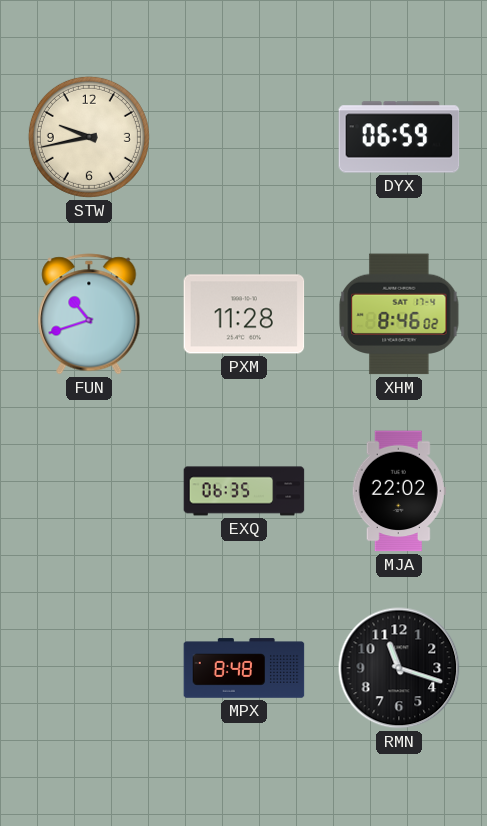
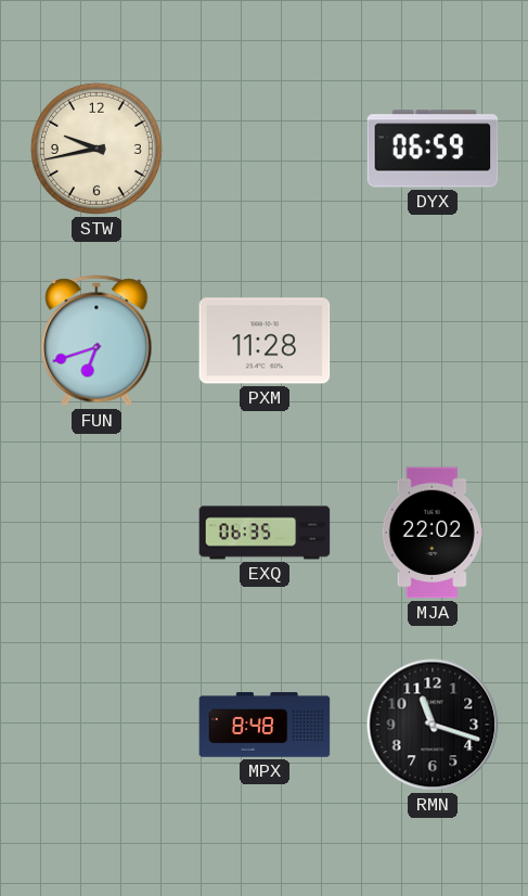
FUN: 10:42 -> 6:42
XHM: 8:46 -> none
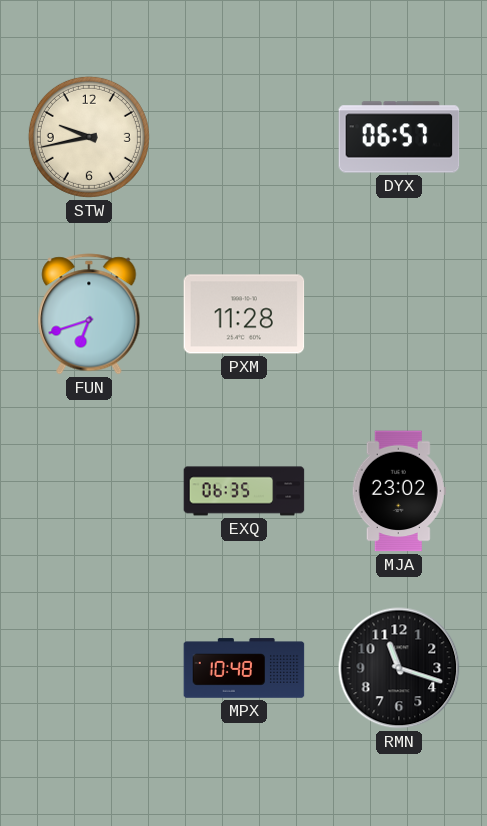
DYX: 06:59 -> 06:57
MJA: 22:02 -> 23:02
MPX: 8:48 -> 10:48
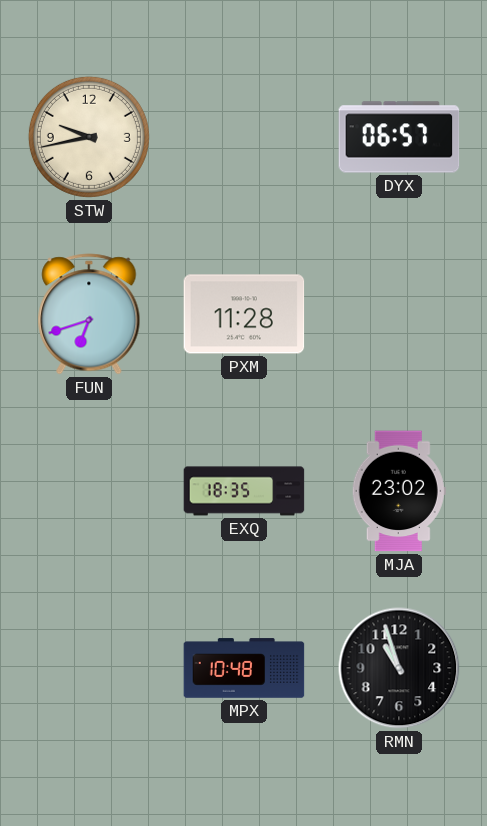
EXQ: 06:35 -> 18:35
RMN: 11:18 -> 10:57
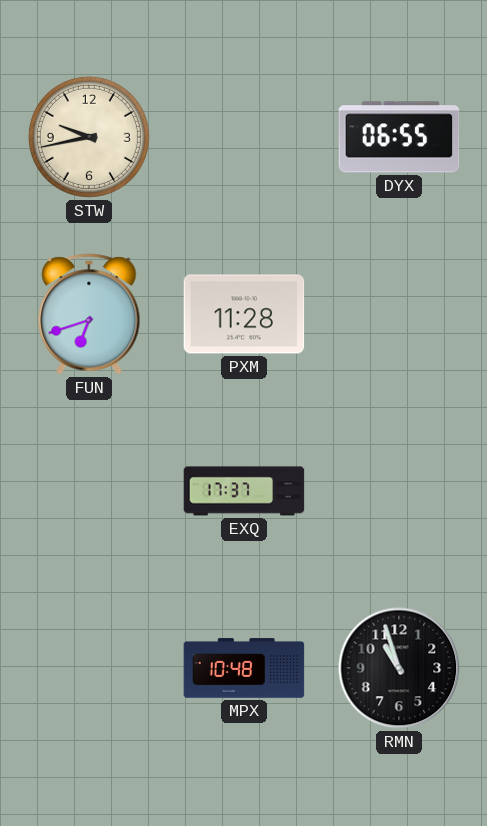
DYX: 06:57 -> 06:55
EXQ: 18:35 -> 17:37
MJA: 23:02 -> none
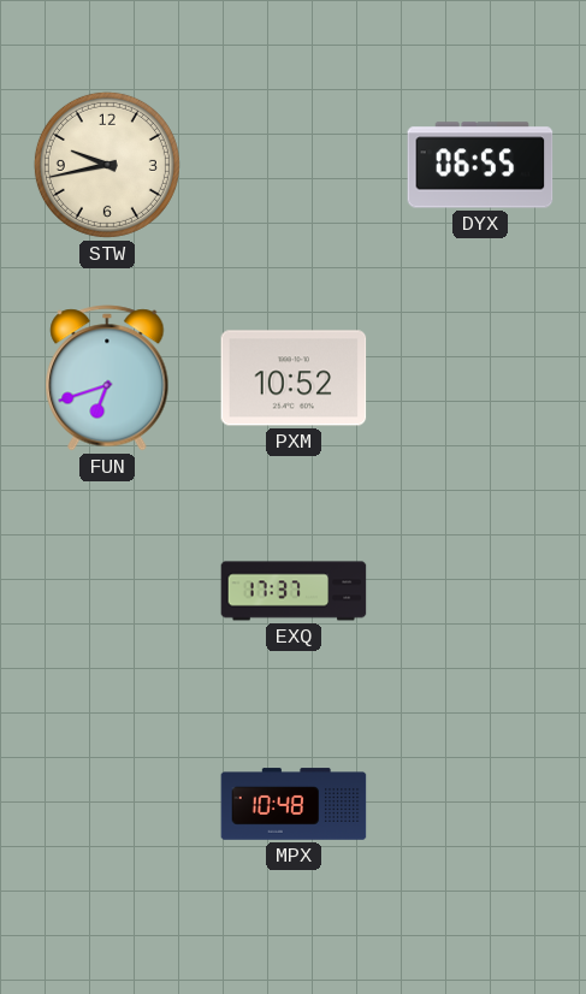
PXM: 11:28 -> 10:52
RMN: 10:57 -> none
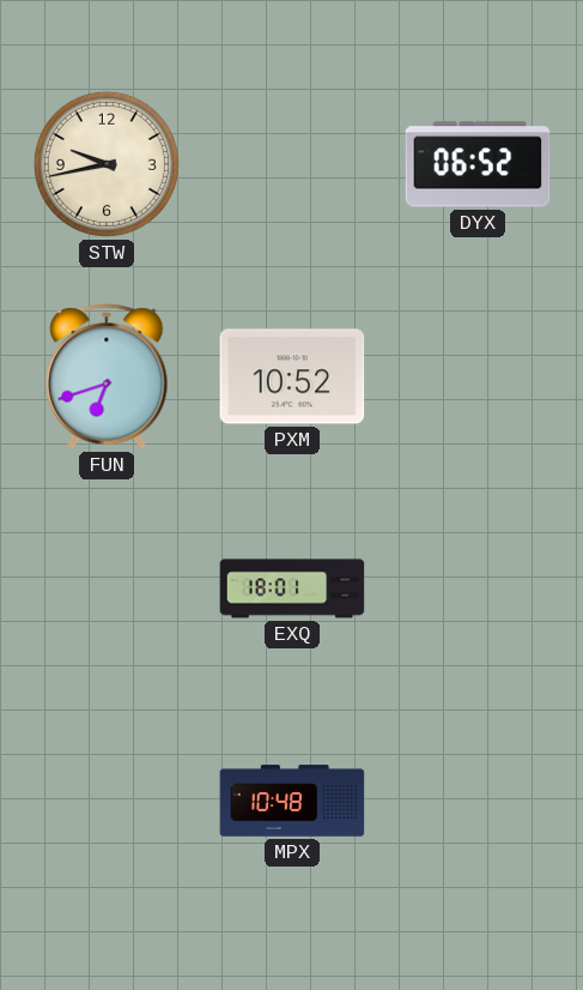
DYX: 06:55 -> 06:52
EXQ: 17:37 -> 18:01
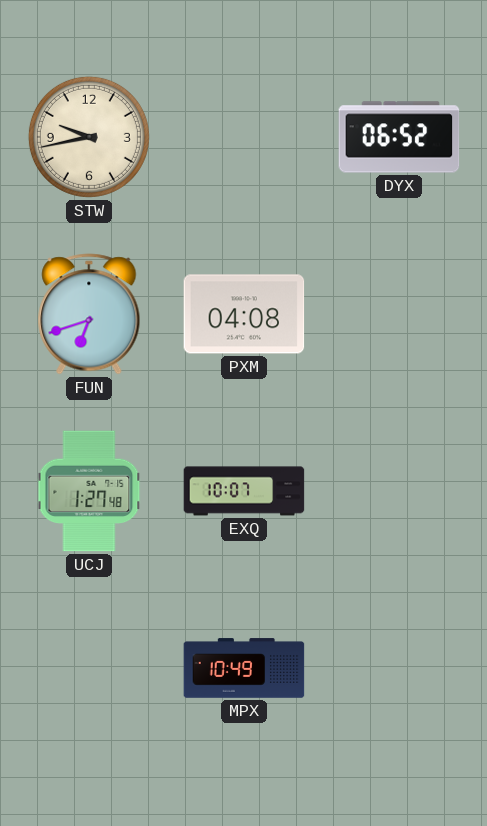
PXM: 10:52 -> 04:08
UCJ: none -> 1:27
EXQ: 18:01 -> 10:07
MPX: 10:48 -> 10:49
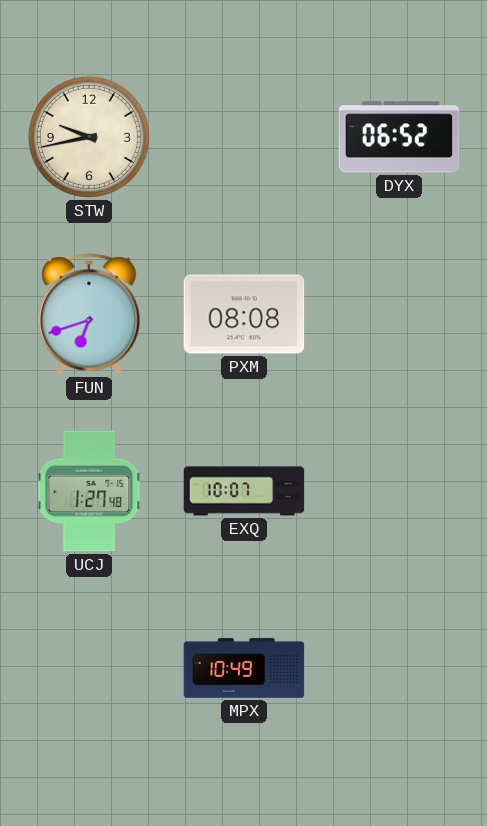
PXM: 04:08 -> 08:08
